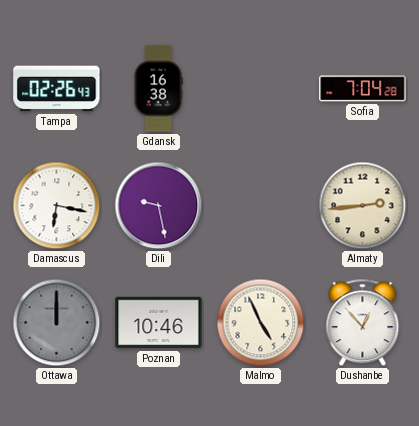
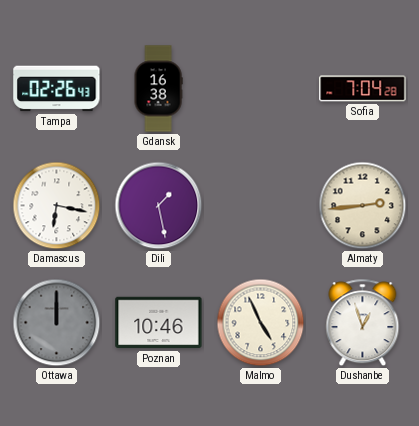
Dili: 9:28 -> 1:28
Dushanbe: 12:53 -> 12:57
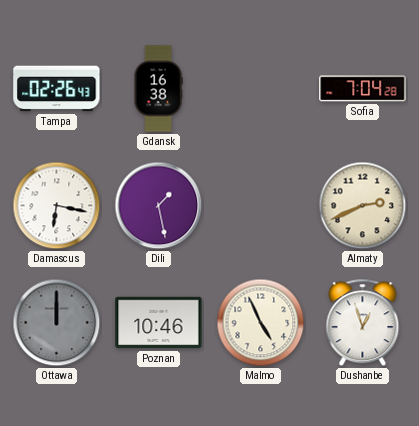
Almaty: 2:44 -> 2:41
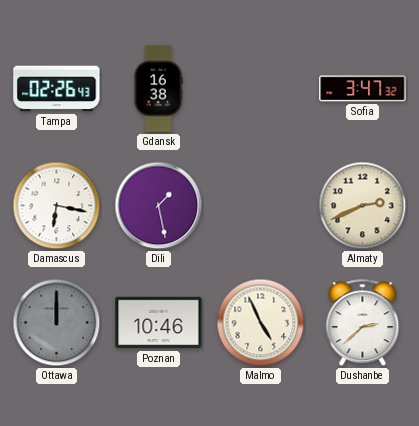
Sofia: 7:04 -> 3:47
Dushanbe: 12:57 -> 2:38
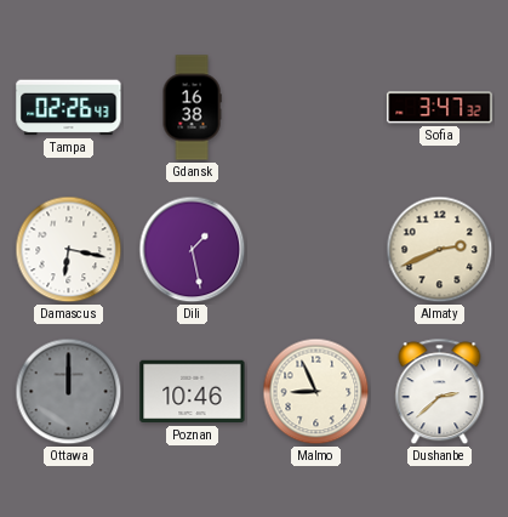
Malmo: 4:56 -> 8:56
